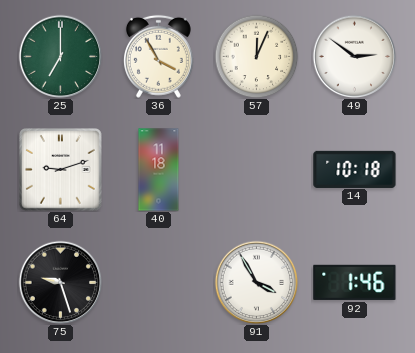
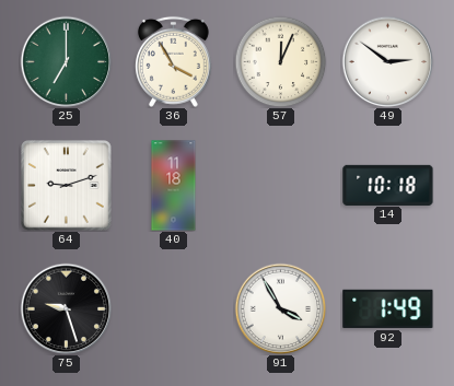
92: 1:46 -> 1:49
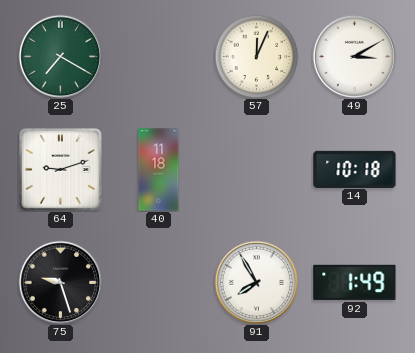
25: 7:00 -> 7:20
36: 3:55 -> none
49: 2:51 -> 3:10
91: 3:55 -> 7:55
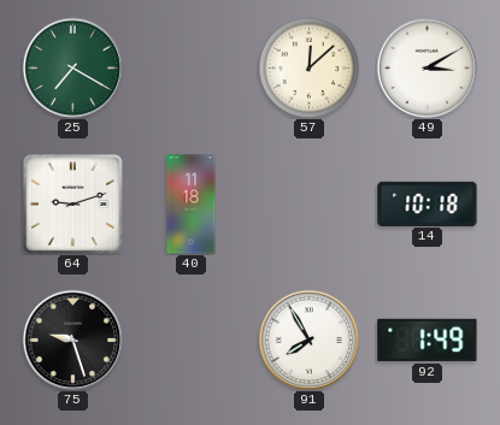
57: 12:04 -> 12:08
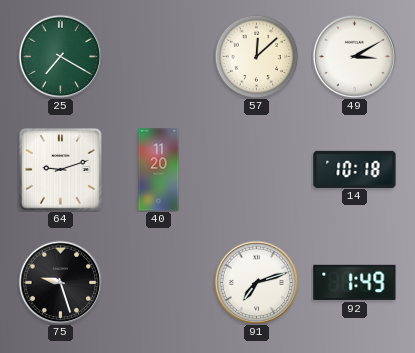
40: 11:18 -> 11:20
91: 7:55 -> 7:12
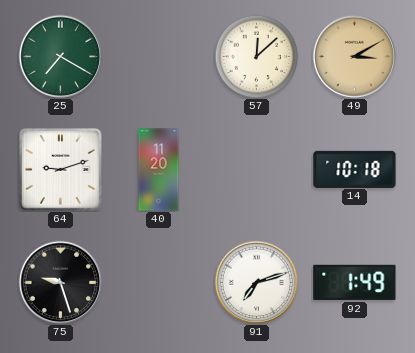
49 dial: white -> champagne
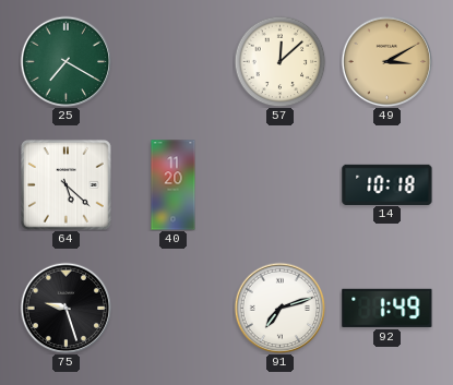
64: 9:12 -> 5:22
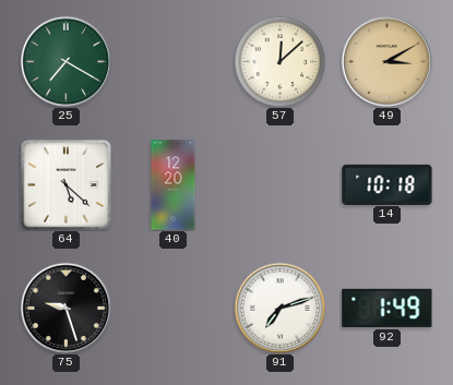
40: 11:20 -> 12:20
